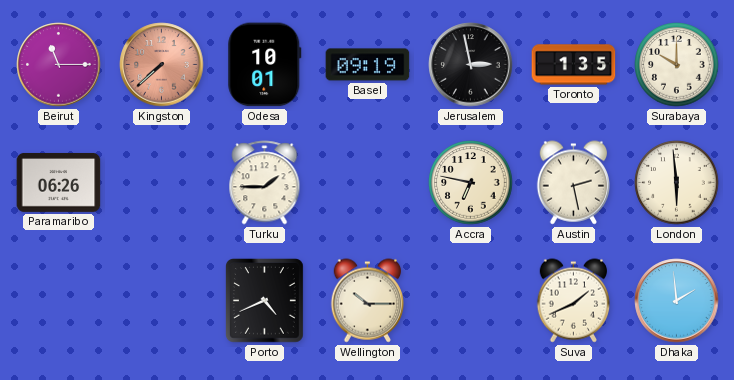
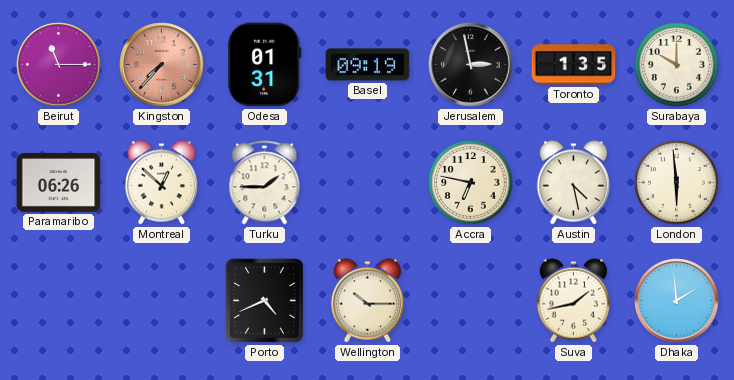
Kingston: 7:38 -> 7:37
Odesa: 10:01 -> 01:31
Montreal: none -> 12:52
Austin: 2:28 -> 4:28
Suva: 1:41 -> 1:43
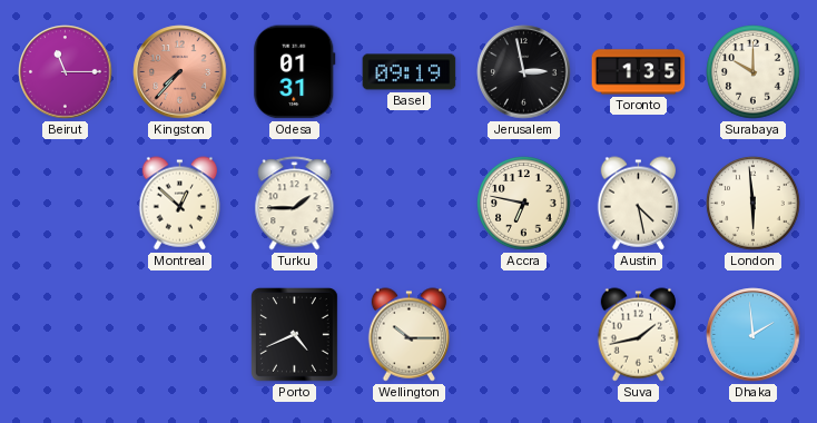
Paramaribo: 06:26 -> none
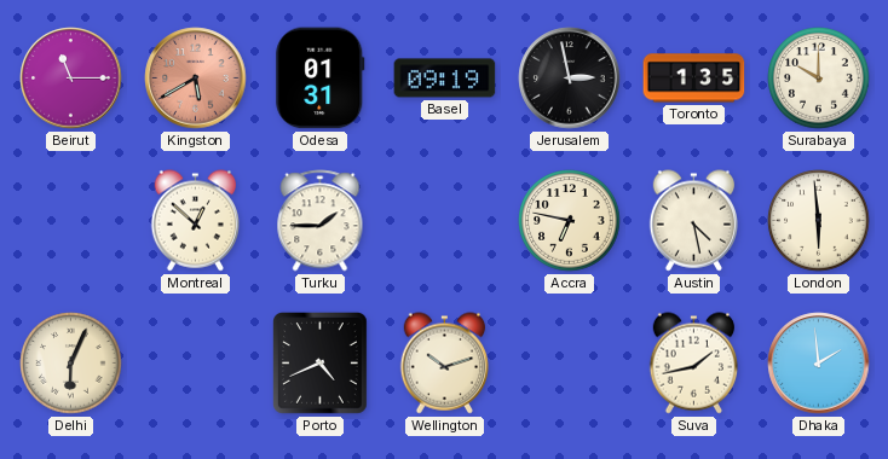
Kingston: 7:37 -> 5:40
Delhi: none -> 6:04
Wellington: 10:15 -> 10:12
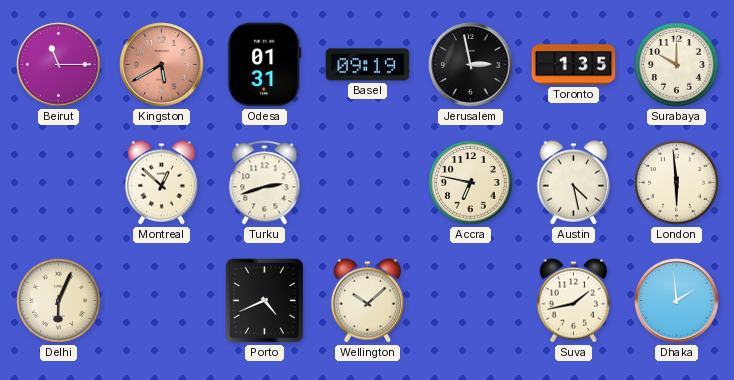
Turku: 1:45 -> 2:42
Wellington: 10:12 -> 10:08
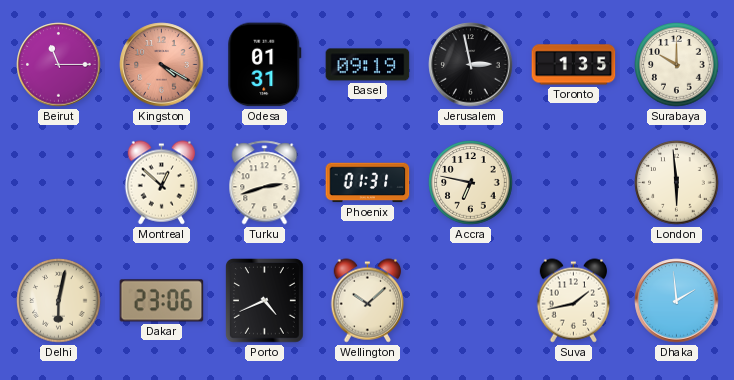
Kingston: 5:40 -> 4:20
Phoenix: none -> 01:31
Austin: 4:28 -> none
Delhi: 6:04 -> 6:02
Dakar: none -> 23:06
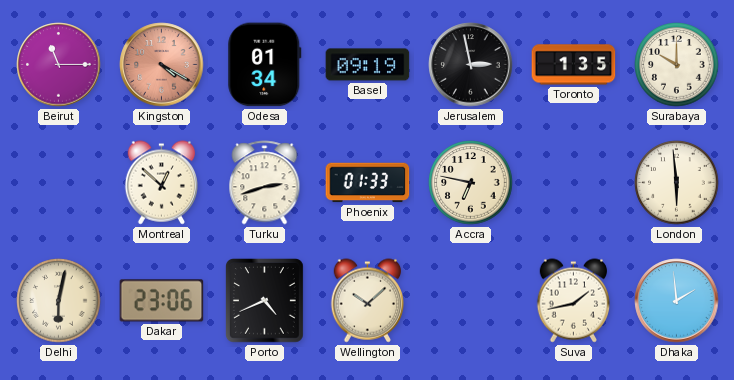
Odesa: 01:31 -> 01:34
Phoenix: 01:31 -> 01:33
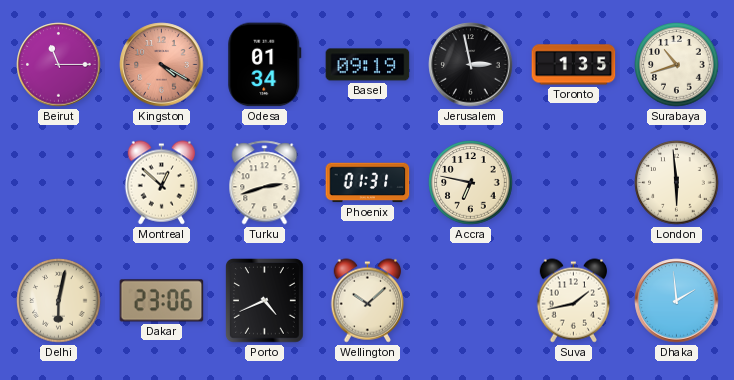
Surabaya: 10:00 -> 10:42
Phoenix: 01:33 -> 01:31
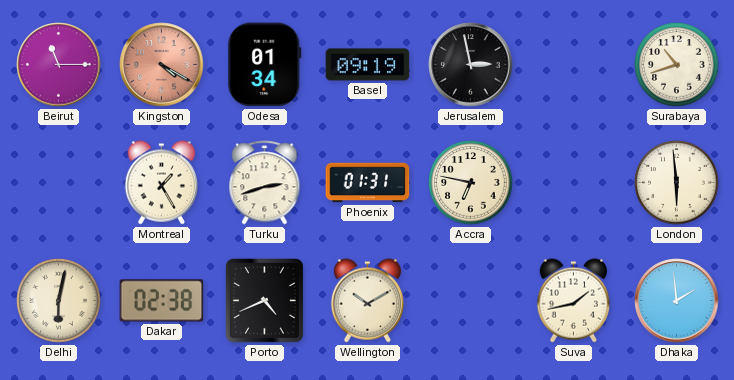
Toronto: 1:35 -> none
Montreal: 12:52 -> 1:25
Dakar: 23:06 -> 02:38
Wellington: 10:08 -> 10:10
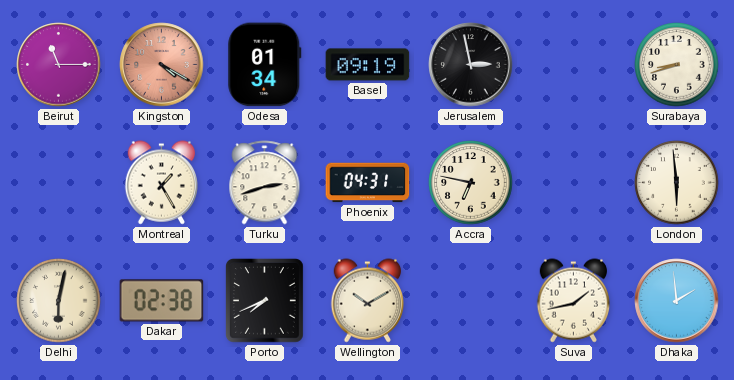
Surabaya: 10:42 -> 8:42
Phoenix: 01:31 -> 04:31
Porto: 4:41 -> 7:41
